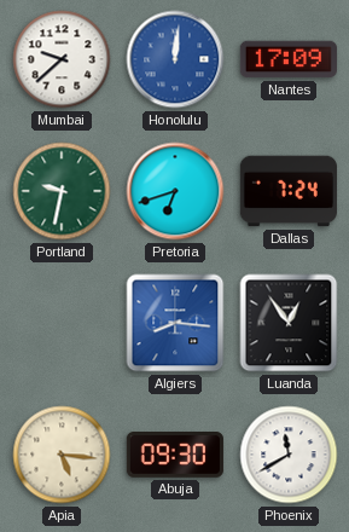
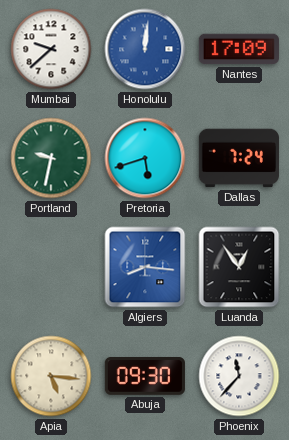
Pretoria: 6:42 -> 5:42
Phoenix: 11:40 -> 11:37
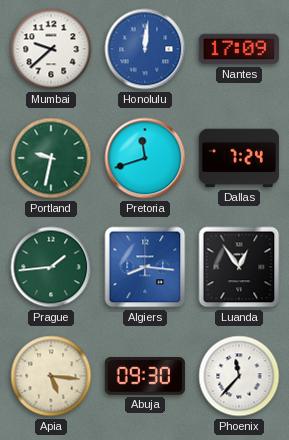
Pretoria: 5:42 -> 11:42
Prague: none -> 1:44
